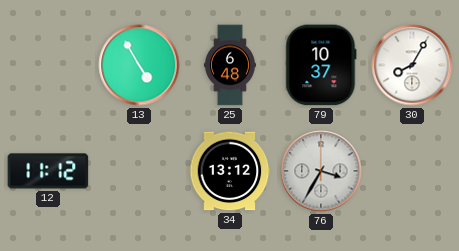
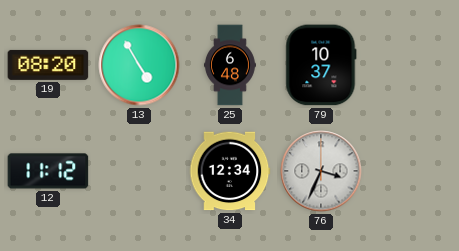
19: none -> 08:20
30: 8:05 -> none
34: 13:12 -> 12:34
76: 3:35 -> 3:34
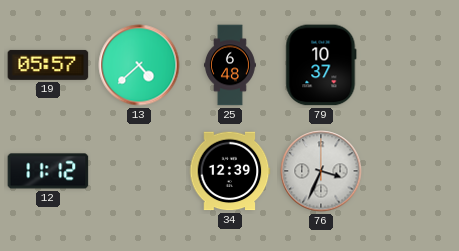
19: 08:20 -> 05:57
13: 4:55 -> 4:38
34: 12:34 -> 12:39
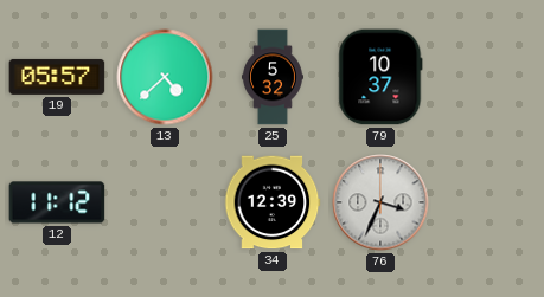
25: 6:48 -> 5:32
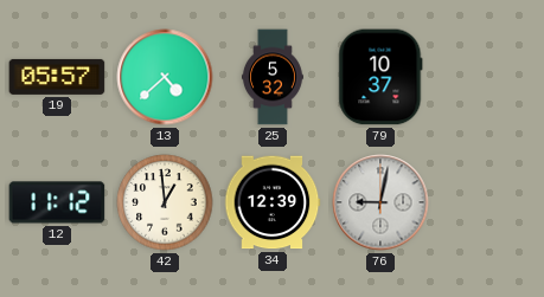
42: none -> 12:59
76: 3:34 -> 9:02
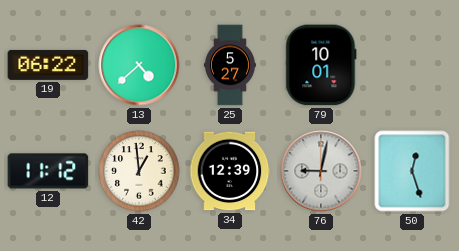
19: 05:57 -> 06:22
25: 5:32 -> 5:27
79: 10:37 -> 10:01
50: none -> 12:27
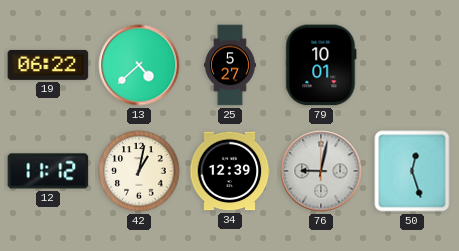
42: 12:59 -> 1:02
